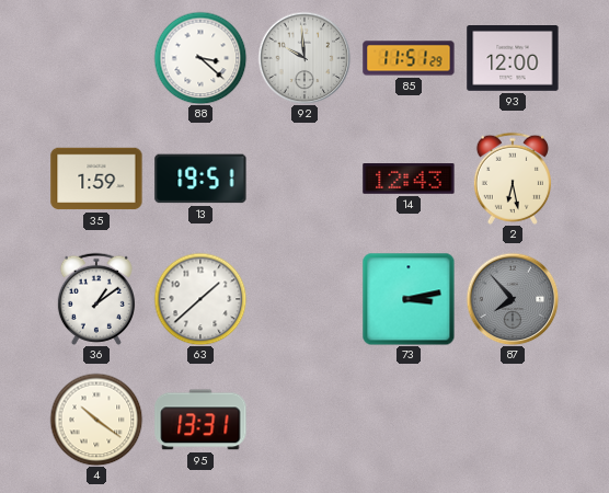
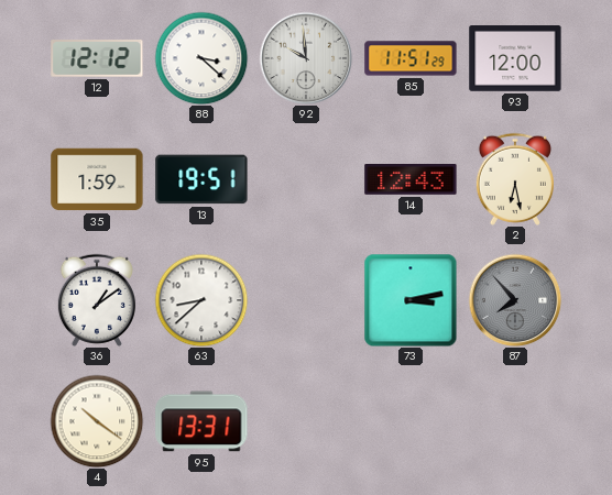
12: none -> 12:12
63: 1:38 -> 8:38
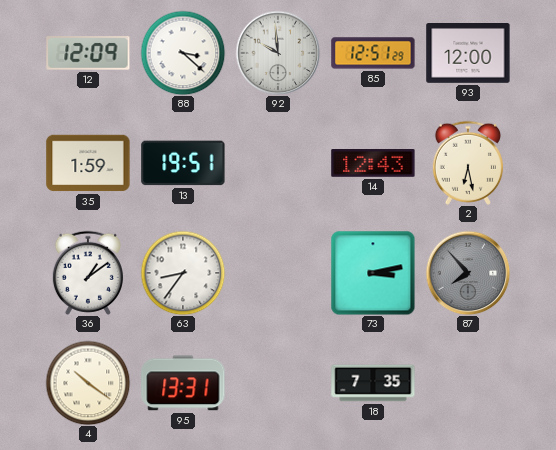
12: 12:12 -> 12:09
85: 11:51 -> 12:51
63: 8:38 -> 8:36
18: none -> 7:35
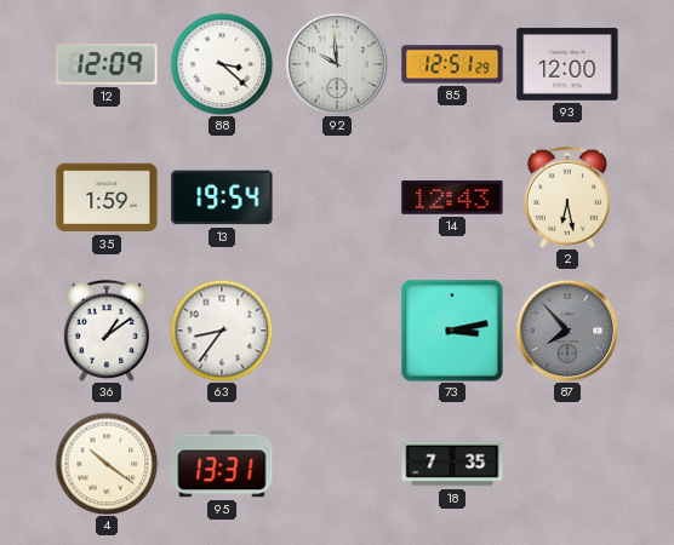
13: 19:51 -> 19:54
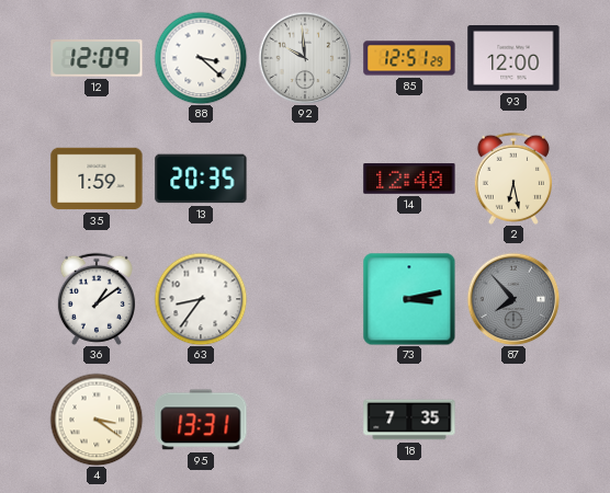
13: 19:54 -> 20:35
14: 12:43 -> 12:40
4: 10:21 -> 3:21
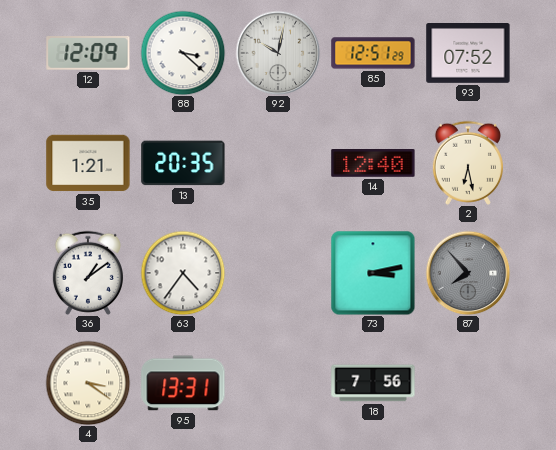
92: 9:59 -> 10:02
93: 12:00 -> 07:52
35: 1:59 -> 1:21
63: 8:36 -> 4:36
18: 7:35 -> 7:56
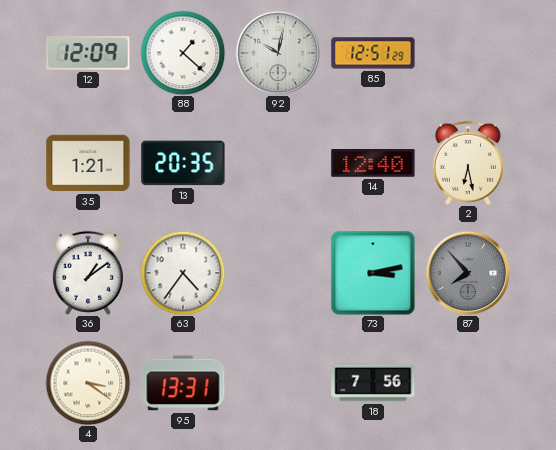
88: 3:22 -> 1:22
93: 07:52 -> none
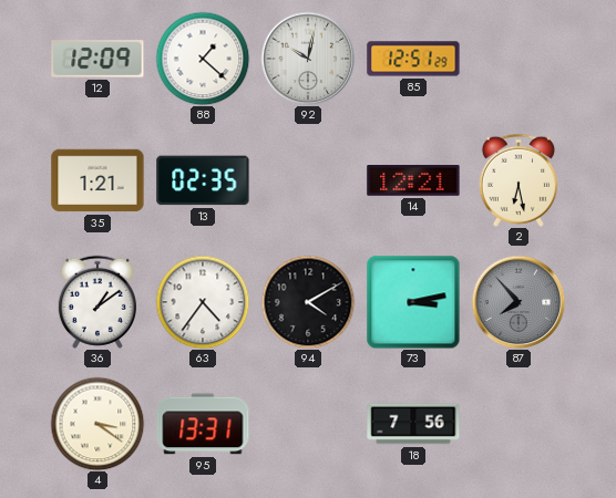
13: 20:35 -> 02:35
14: 12:40 -> 12:21
94: none -> 4:10
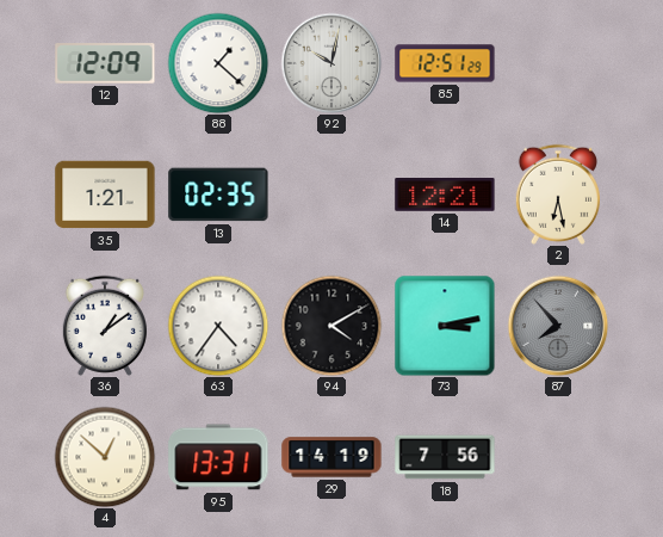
4: 3:21 -> 12:52
29: none -> 14:19
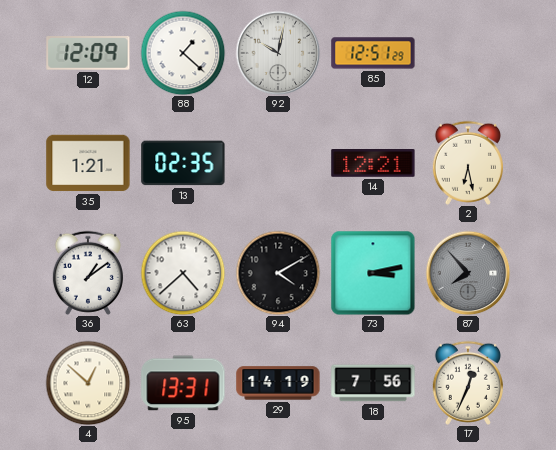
63: 4:36 -> 4:38
17: none -> 12:34
